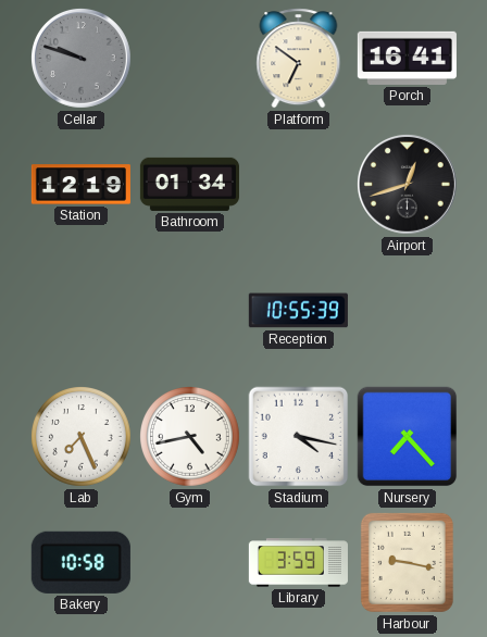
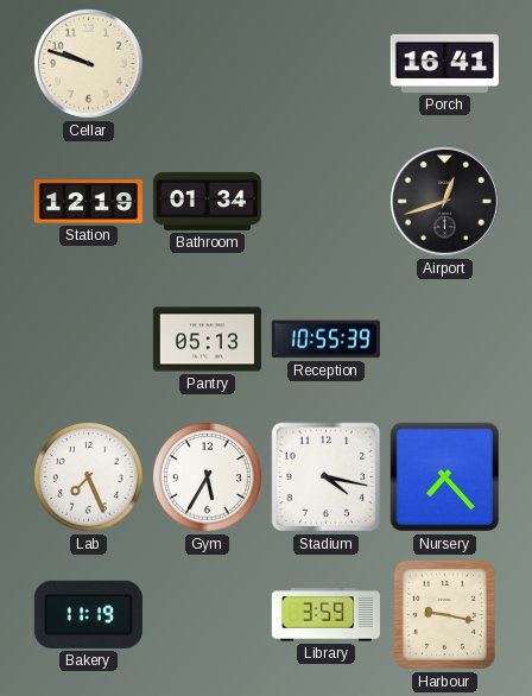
Cellar dial: grey -> cream
Platform: 6:51 -> none
Pantry: none -> 05:13
Gym: 4:43 -> 5:35
Bakery: 10:58 -> 11:19
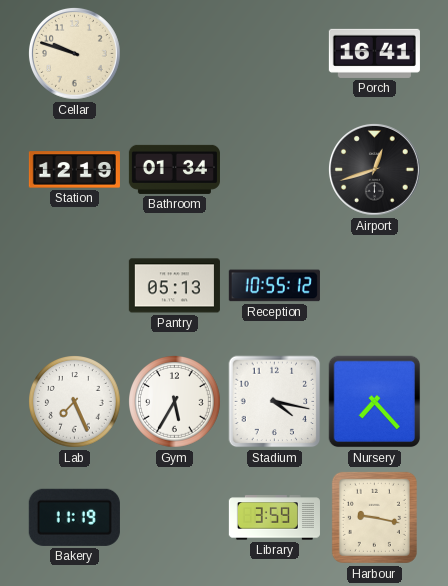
Reception: 10:55:39 -> 10:55:12
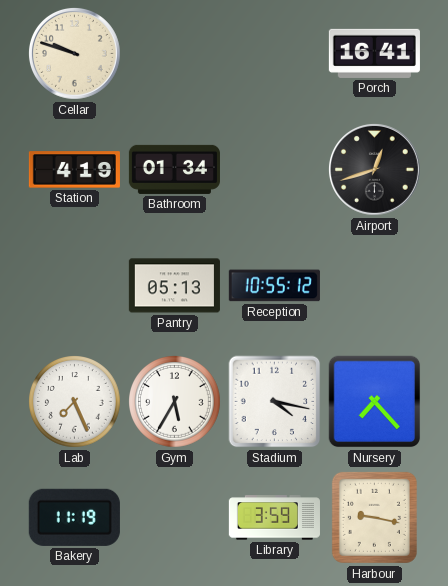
Station: 12:19 -> 4:19
